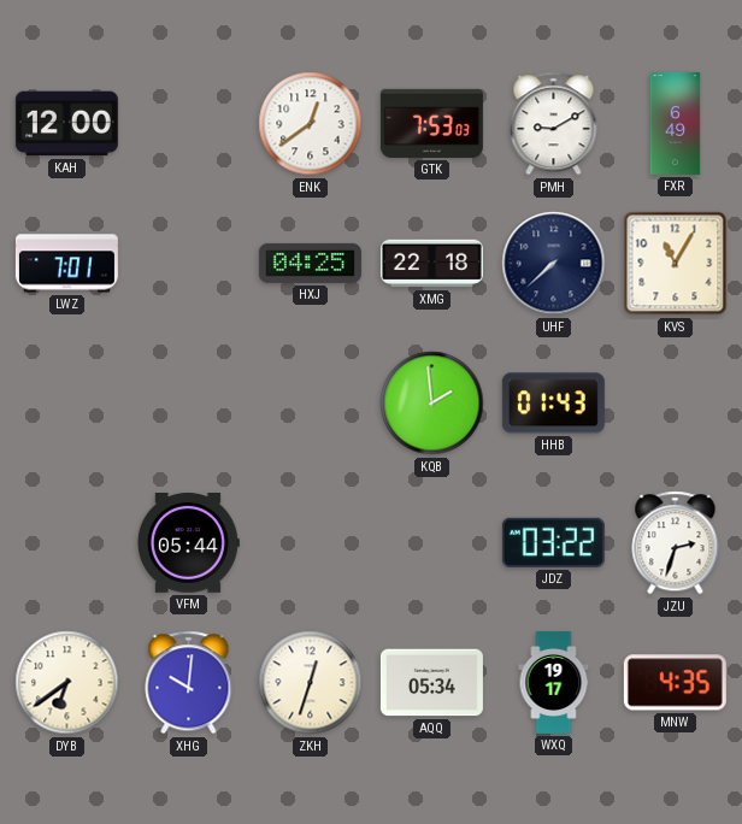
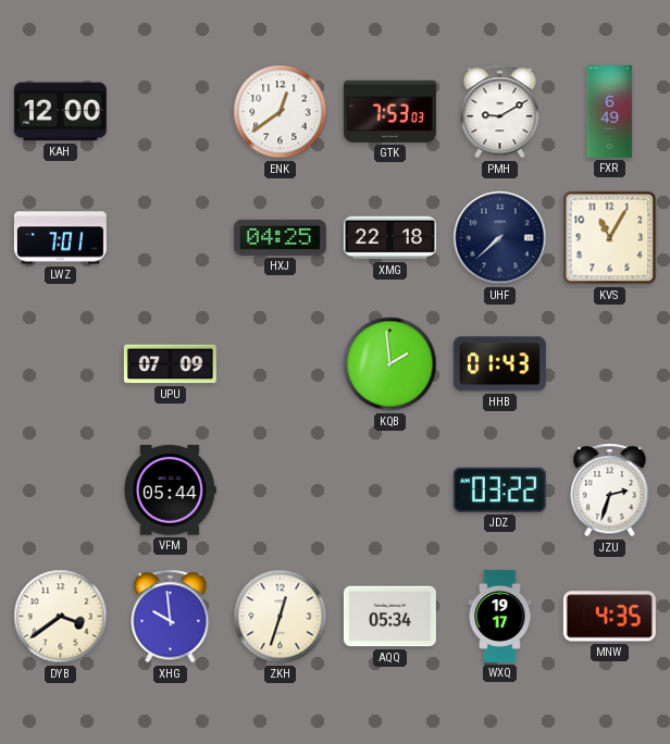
UPU: none -> 07:09
DYB: 6:39 -> 3:39
XHG: 10:01 -> 9:59
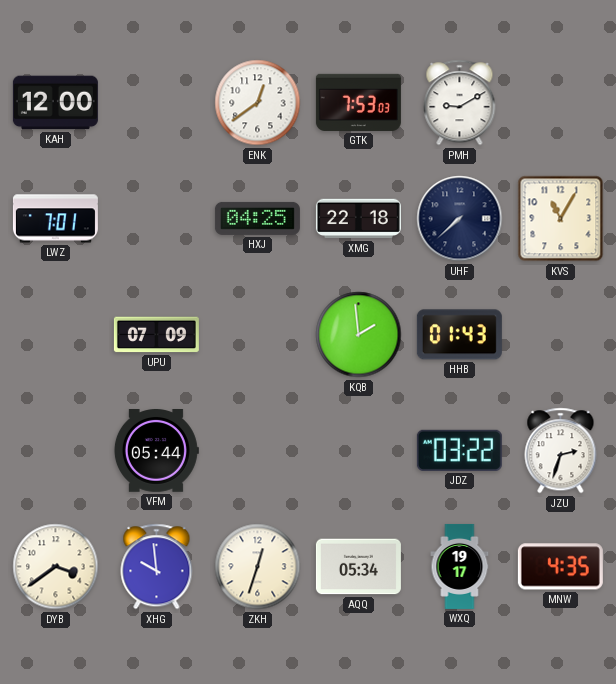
FXR: 6:49 -> none
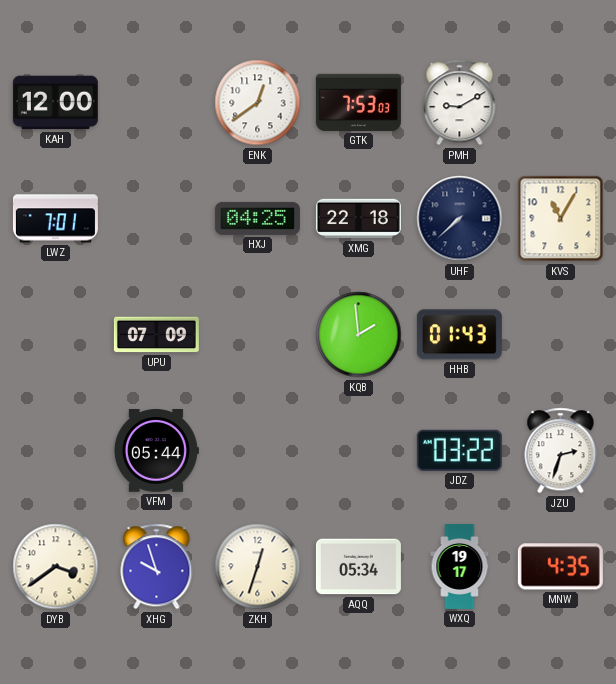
XHG: 9:59 -> 9:57
